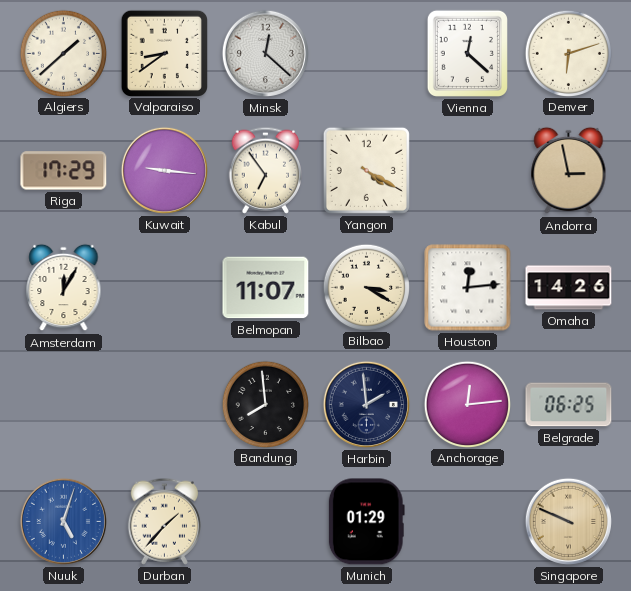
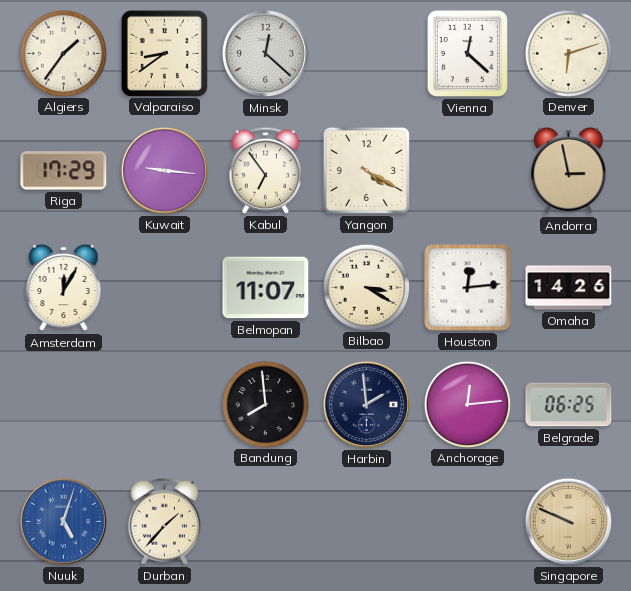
Algiers: 1:38 -> 1:36
Munich: 01:29 -> none
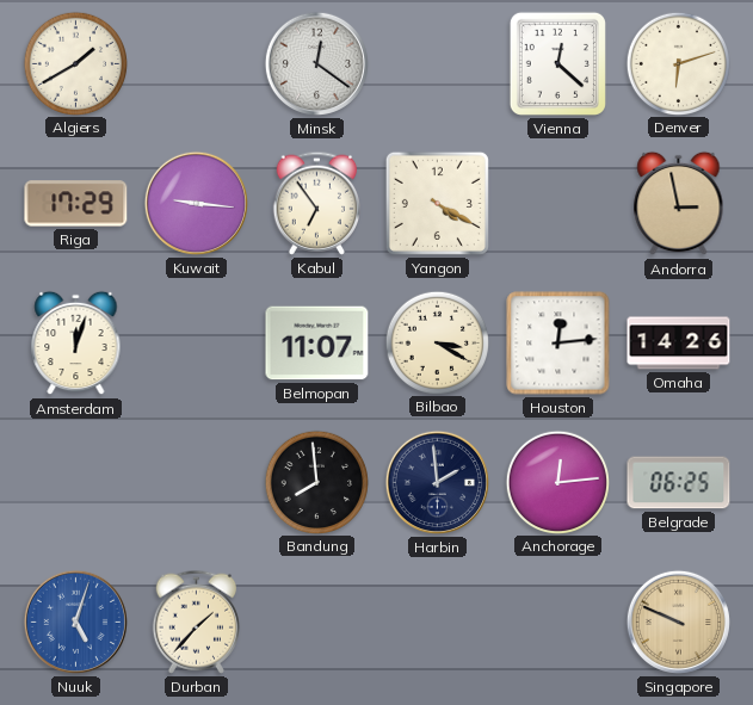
Algiers: 1:36 -> 1:40
Valparaiso: 8:39 -> none
Minsk: 12:22 -> 12:21
Amsterdam: 12:05 -> 12:03
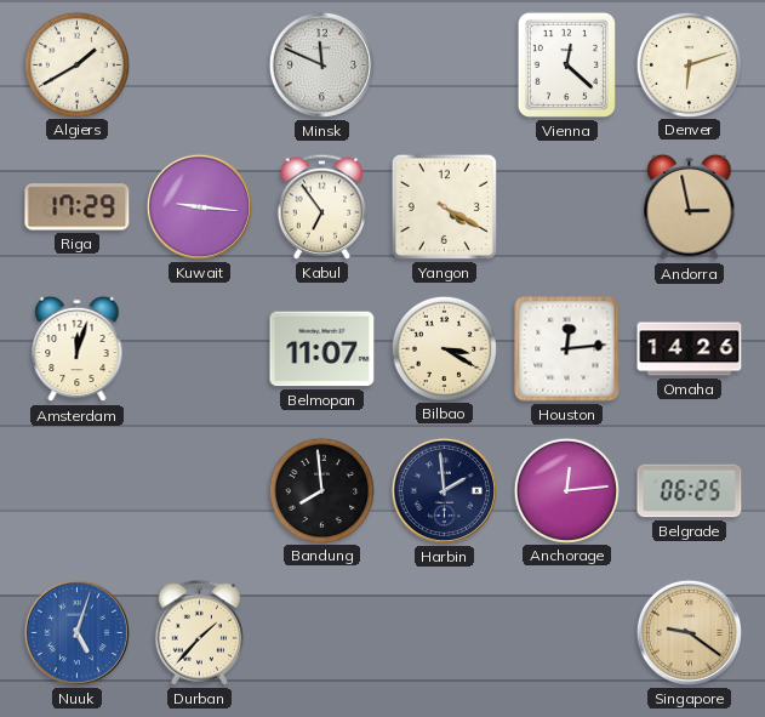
Minsk: 12:21 -> 11:49
Singapore: 9:49 -> 9:21
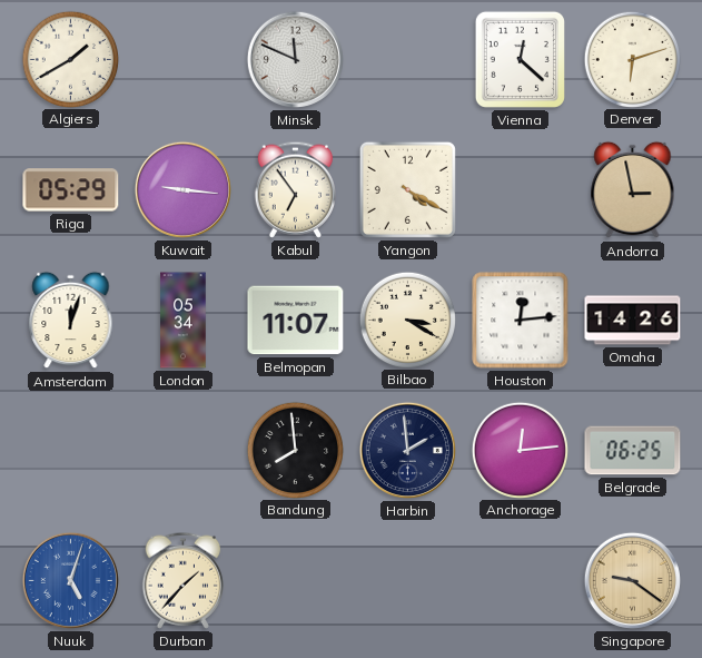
Riga: 17:29 -> 05:29
London: none -> 05:34
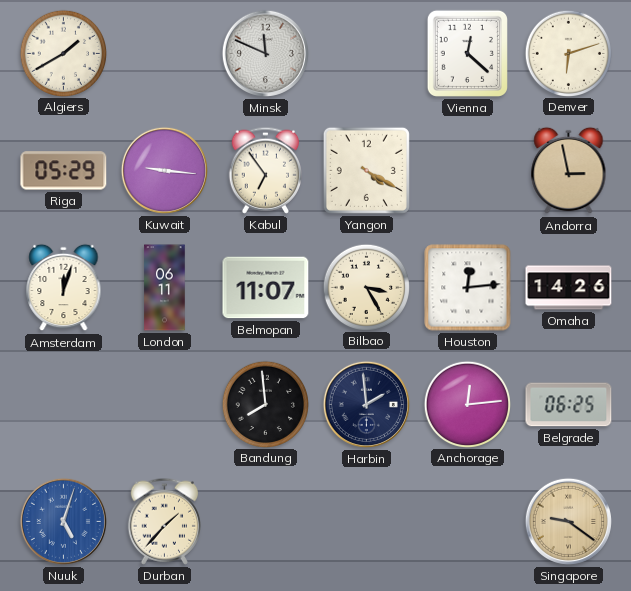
London: 05:34 -> 06:11
Bilbao: 3:20 -> 3:25
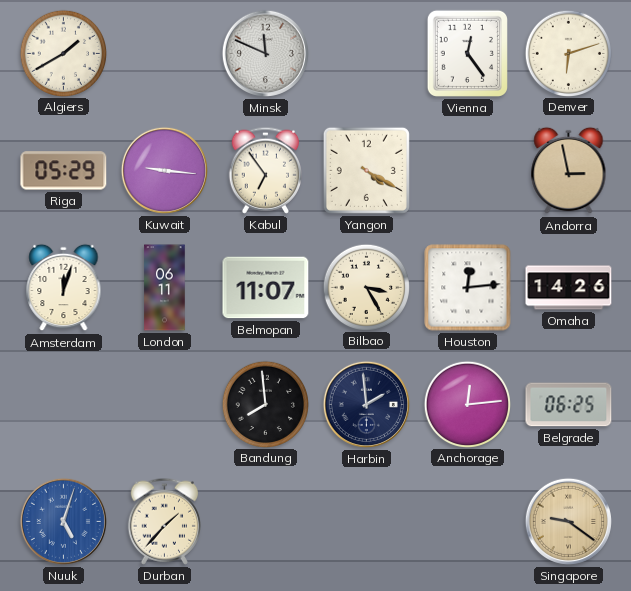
Vienna: 12:22 -> 12:24
